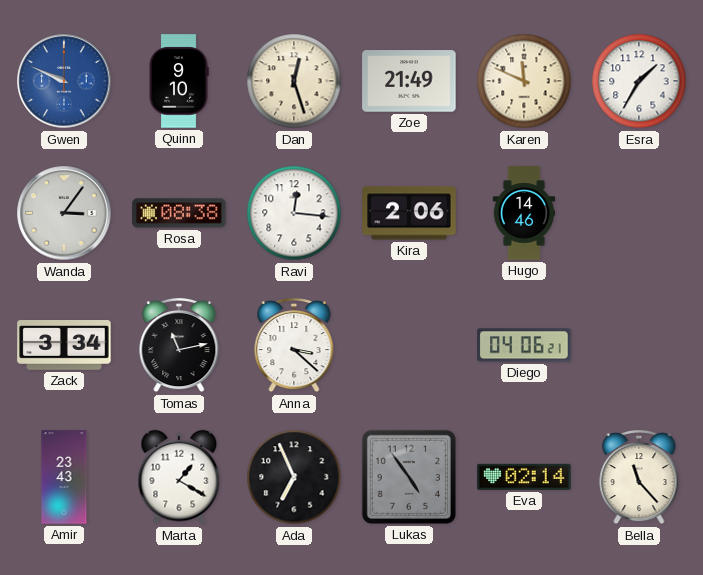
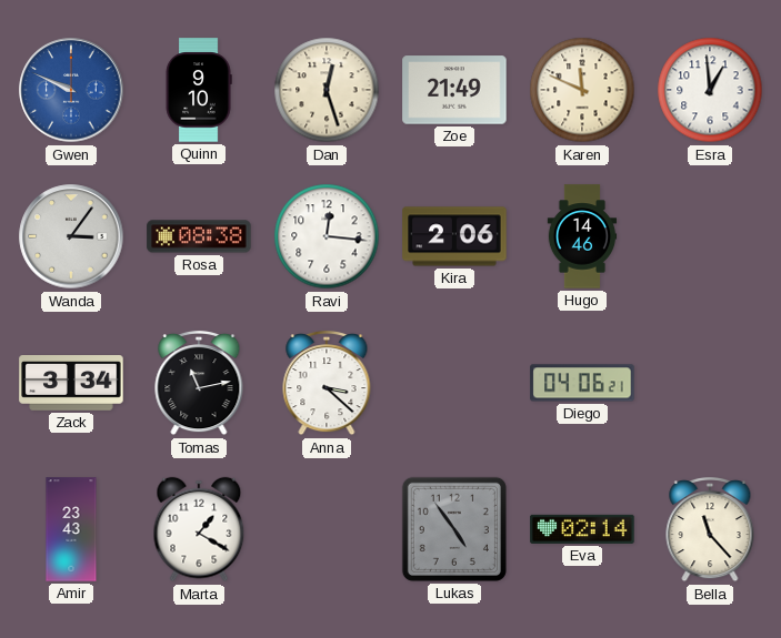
Esra: 1:35 -> 12:59
Ada: 6:56 -> none
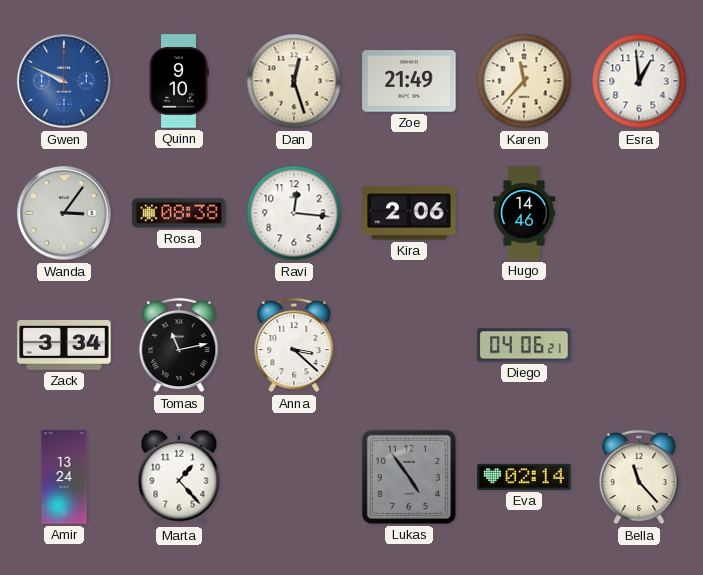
Karen: 11:49 -> 11:37
Amir: 23:43 -> 13:24
Marta: 1:20 -> 1:23
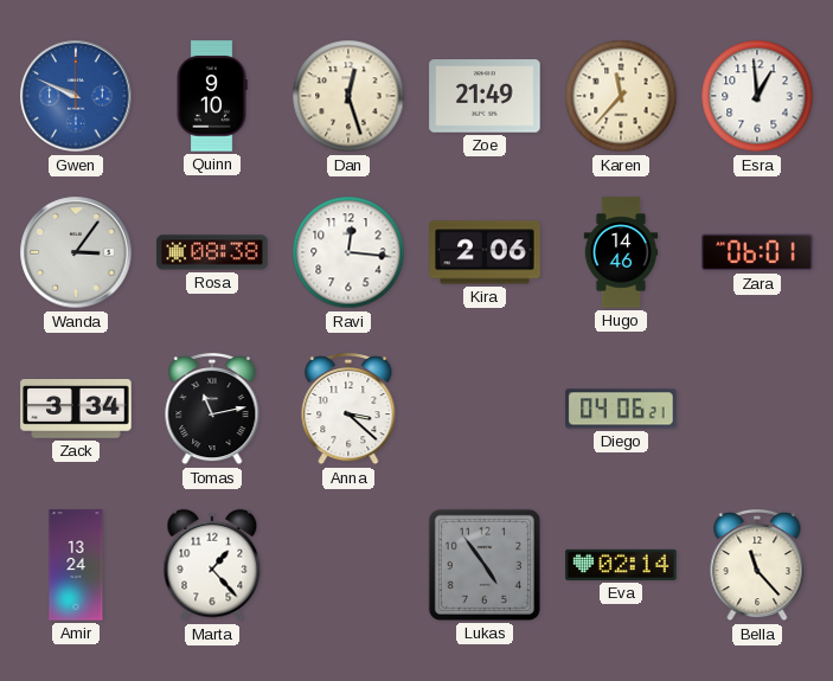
Zara: none -> 06:01
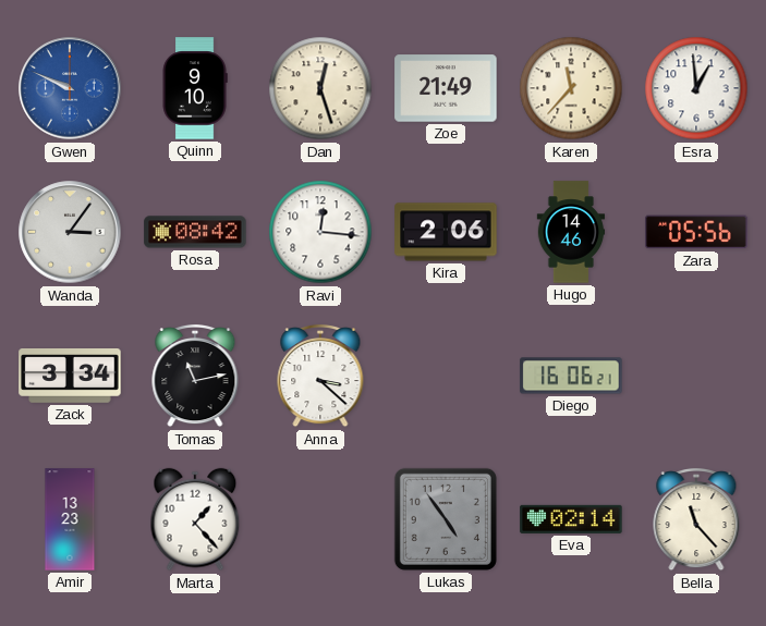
Rosa: 08:38 -> 08:42
Zara: 06:01 -> 05:56
Diego: 04:06 -> 16:06
Amir: 13:24 -> 13:23
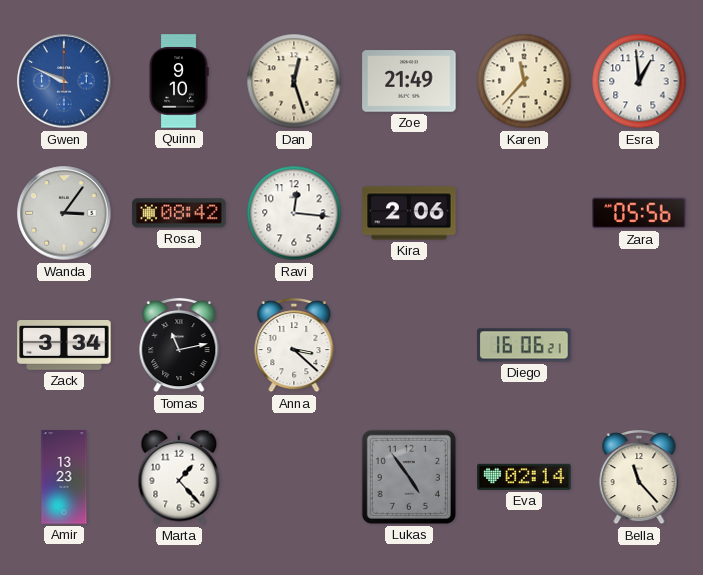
Hugo: 14:46 -> none
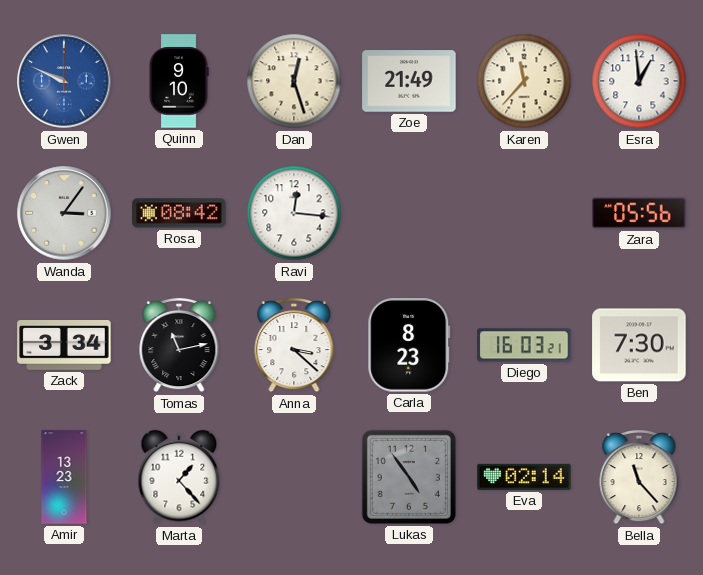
Kira: 2:06 -> none
Carla: none -> 8:23
Diego: 16:06 -> 16:03
Ben: none -> 7:30
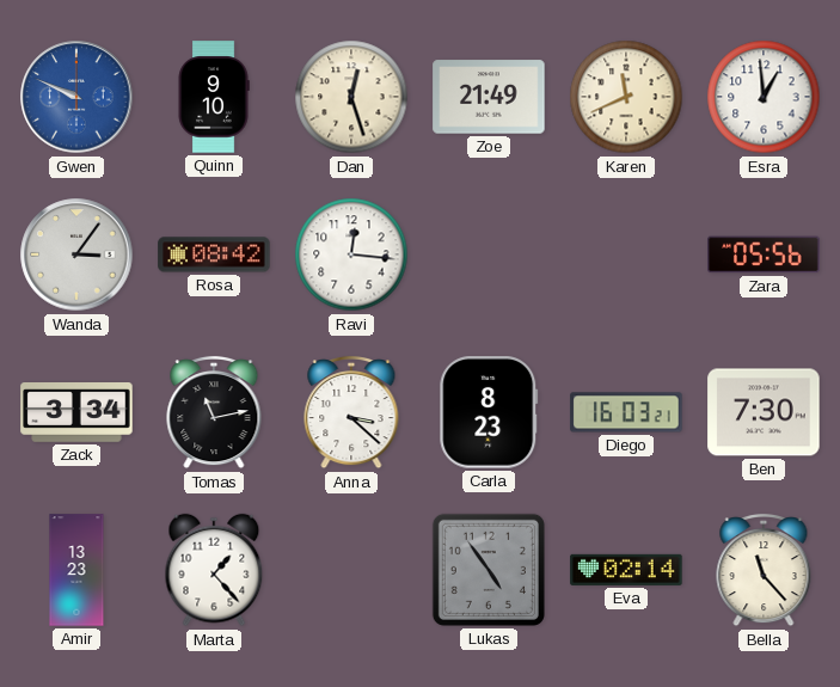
Karen: 11:37 -> 11:41
